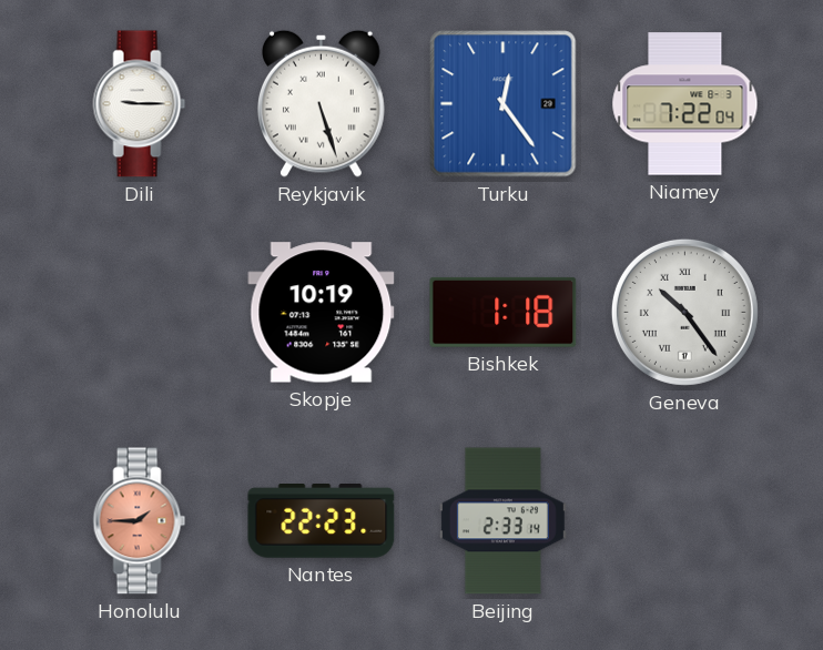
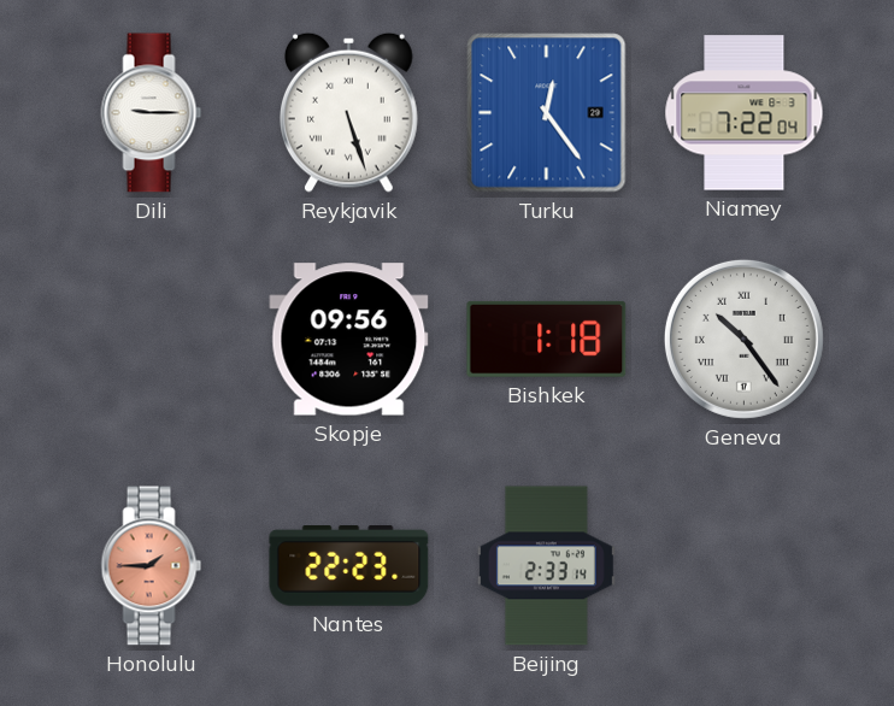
Skopje: 10:19 -> 09:56
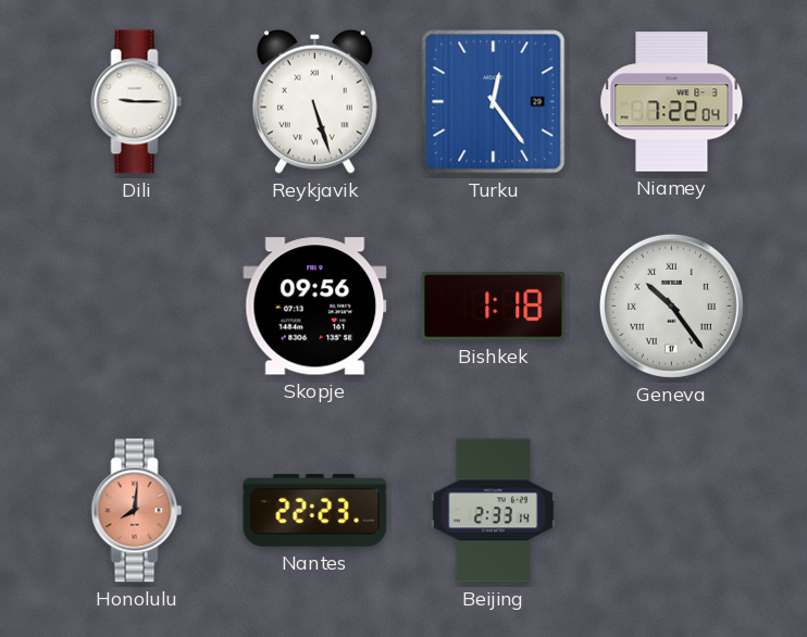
Honolulu: 1:45 -> 8:01
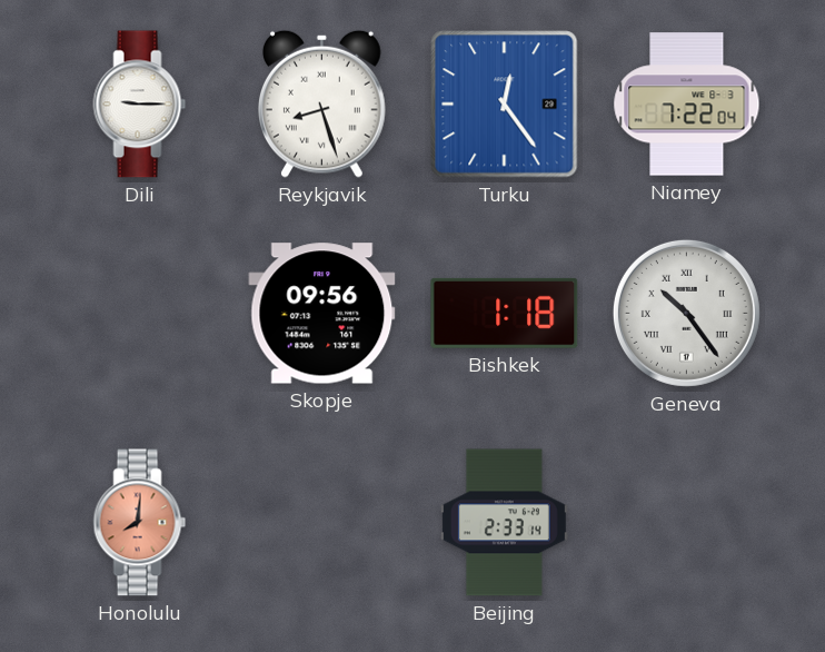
Reykjavik: 5:27 -> 8:27
Nantes: 22:23 -> none
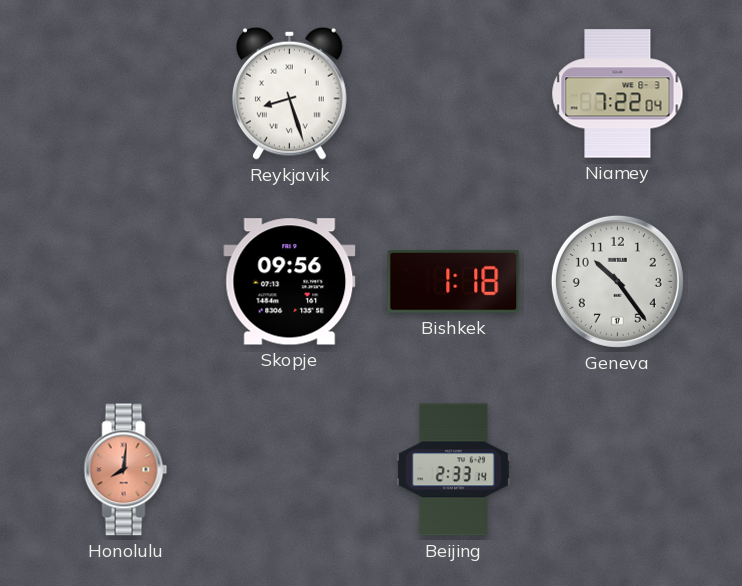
Dili: 9:15 -> none
Turku: 12:24 -> none
Geneva numerals: Roman -> Arabic
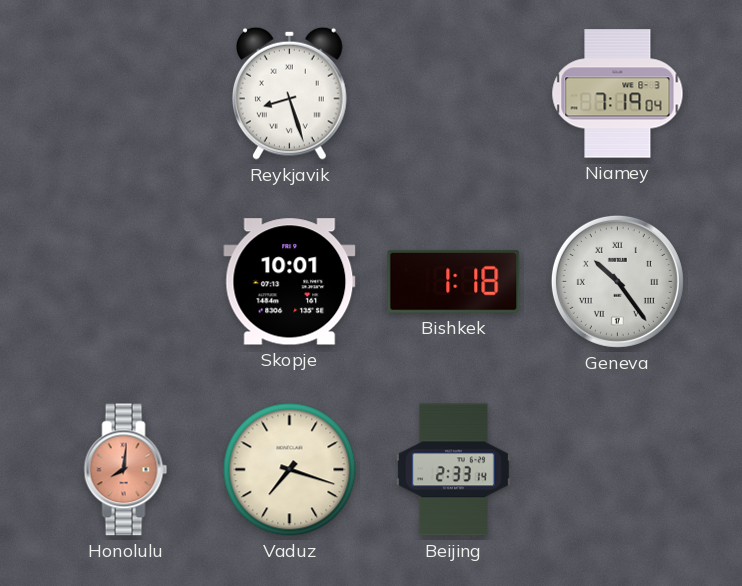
Niamey: 7:22 -> 7:19
Skopje: 09:56 -> 10:01
Geneva numerals: Arabic -> Roman
Vaduz: none -> 7:18
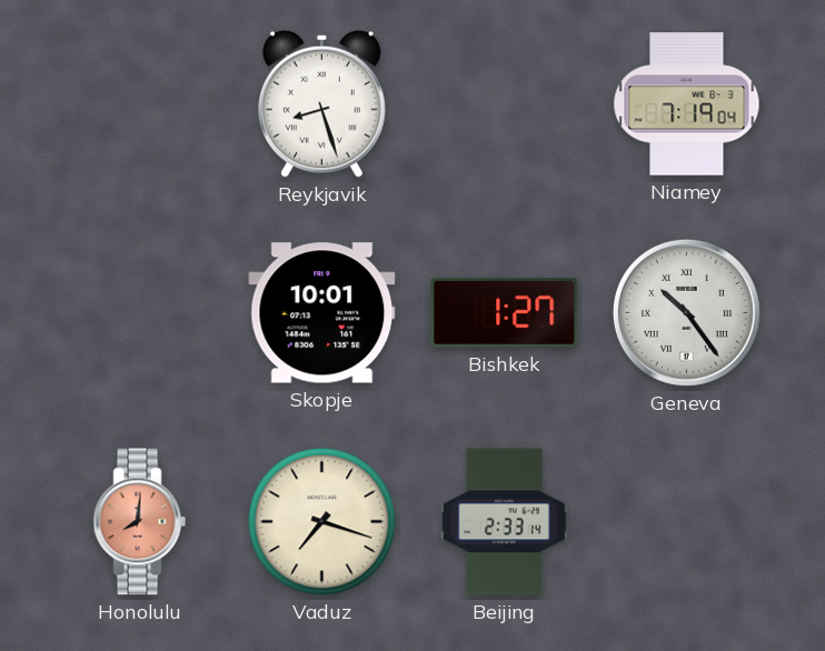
Bishkek: 1:18 -> 1:27
